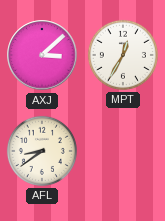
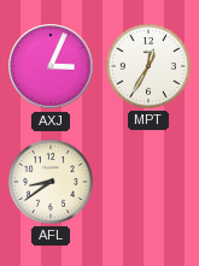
AXJ: 3:08 -> 3:04
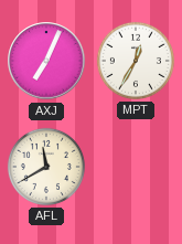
AXJ: 3:04 -> 7:04
AFL: 8:39 -> 11:40
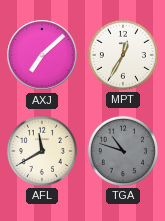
AXJ: 7:04 -> 7:08
TGA: none -> 10:48
